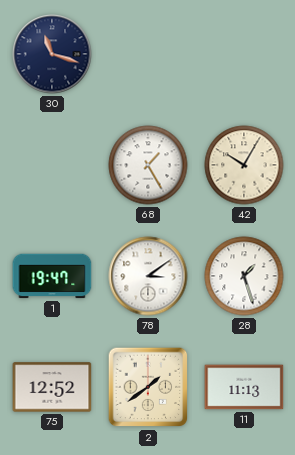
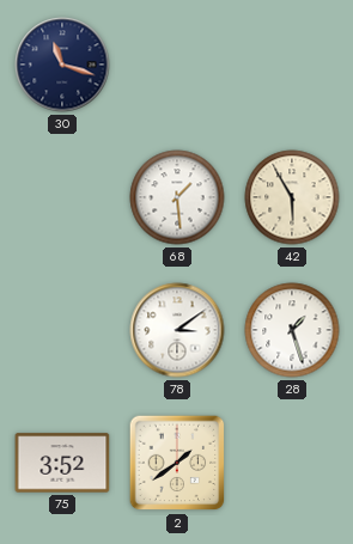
68: 1:25 -> 1:29
42: 10:05 -> 5:55
1: 19:47 -> none
75: 12:52 -> 3:52
11: 11:13 -> none
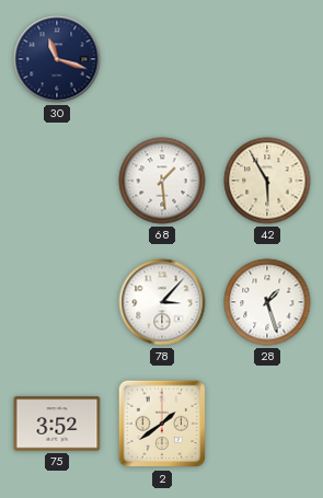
78: 3:09 -> 3:07
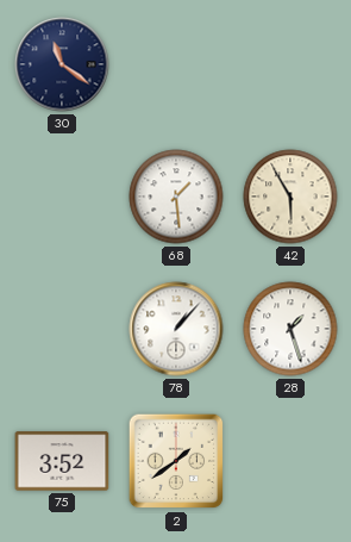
30: 11:18 -> 11:21
78: 3:07 -> 1:07
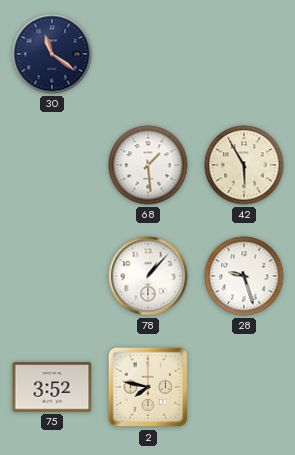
28: 1:27 -> 9:27
2: 1:39 -> 7:47
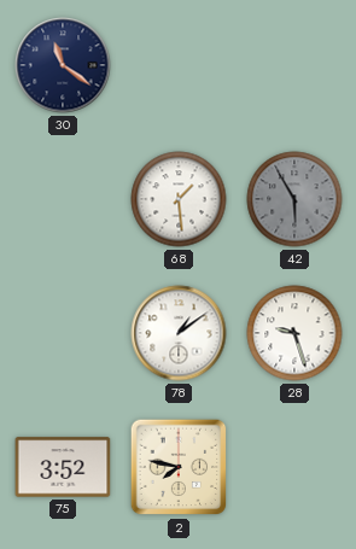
42 dial: cream -> grey
78: 1:07 -> 1:09
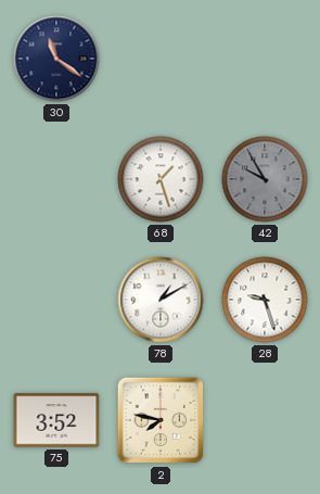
68: 1:29 -> 1:27
42: 5:55 -> 9:55
78: 1:09 -> 1:10
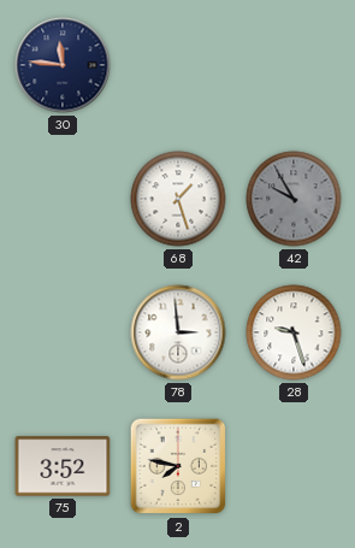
30: 11:21 -> 11:46
78: 1:10 -> 2:59
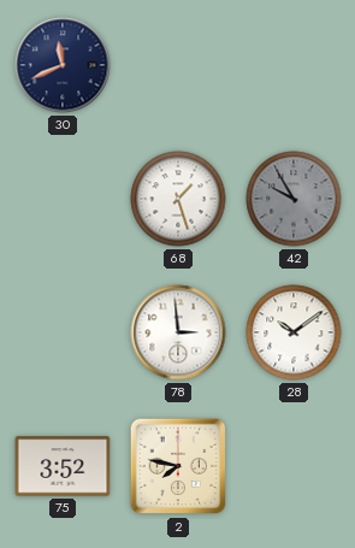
30: 11:46 -> 11:41
28: 9:27 -> 10:09
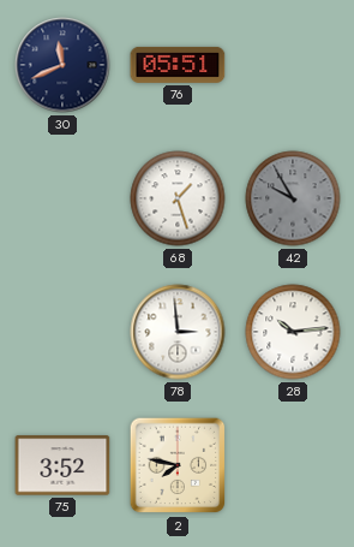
76: none -> 05:51
28: 10:09 -> 10:14
